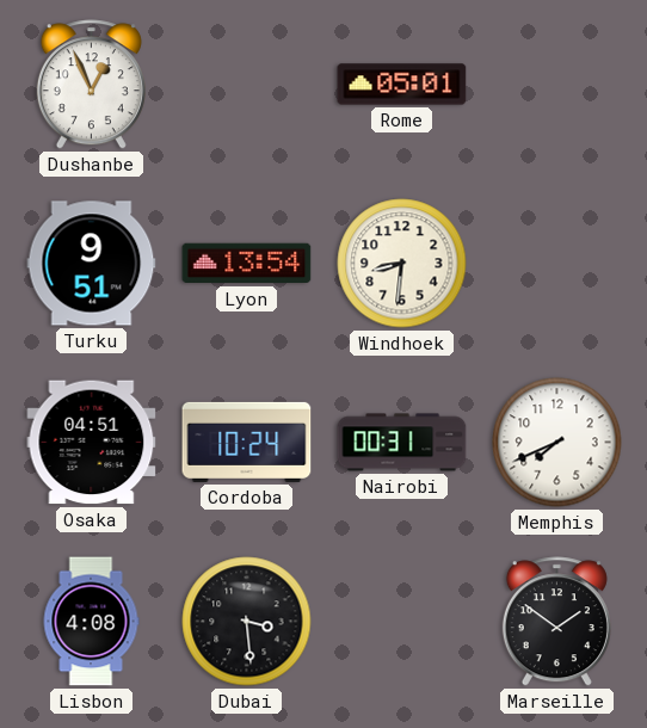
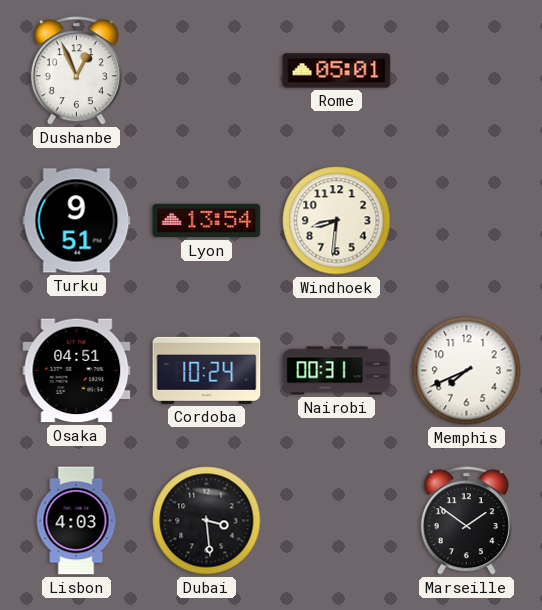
Lisbon: 4:08 -> 4:03
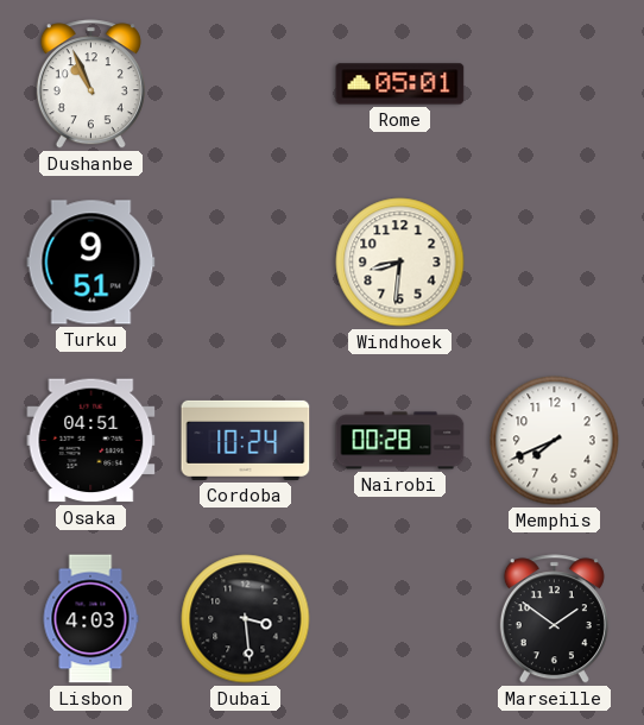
Dushanbe: 12:56 -> 10:56
Lyon: 13:54 -> none
Nairobi: 00:31 -> 00:28
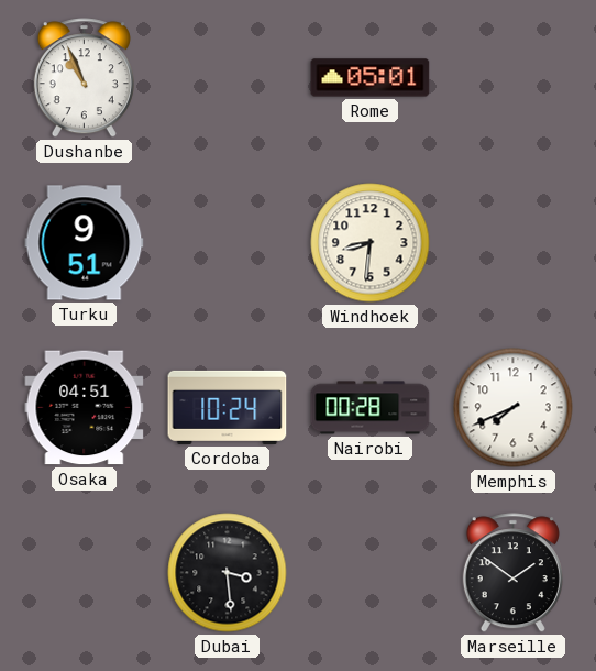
Lisbon: 4:03 -> none
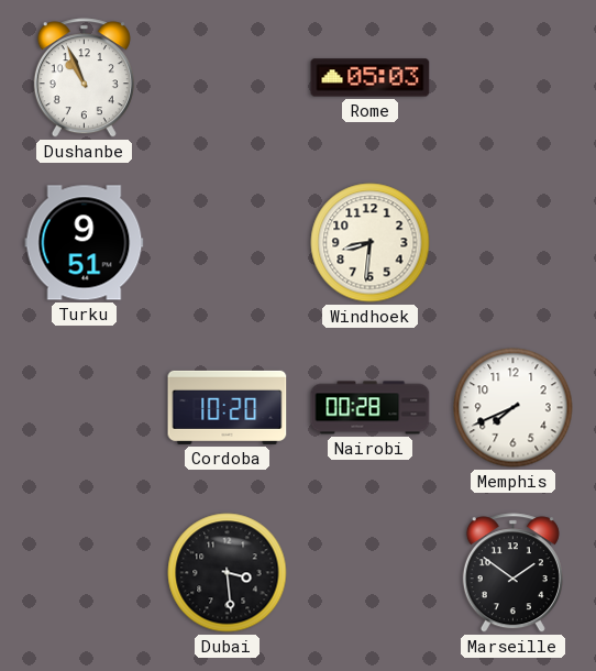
Rome: 05:01 -> 05:03
Osaka: 04:51 -> none
Cordoba: 10:24 -> 10:20
